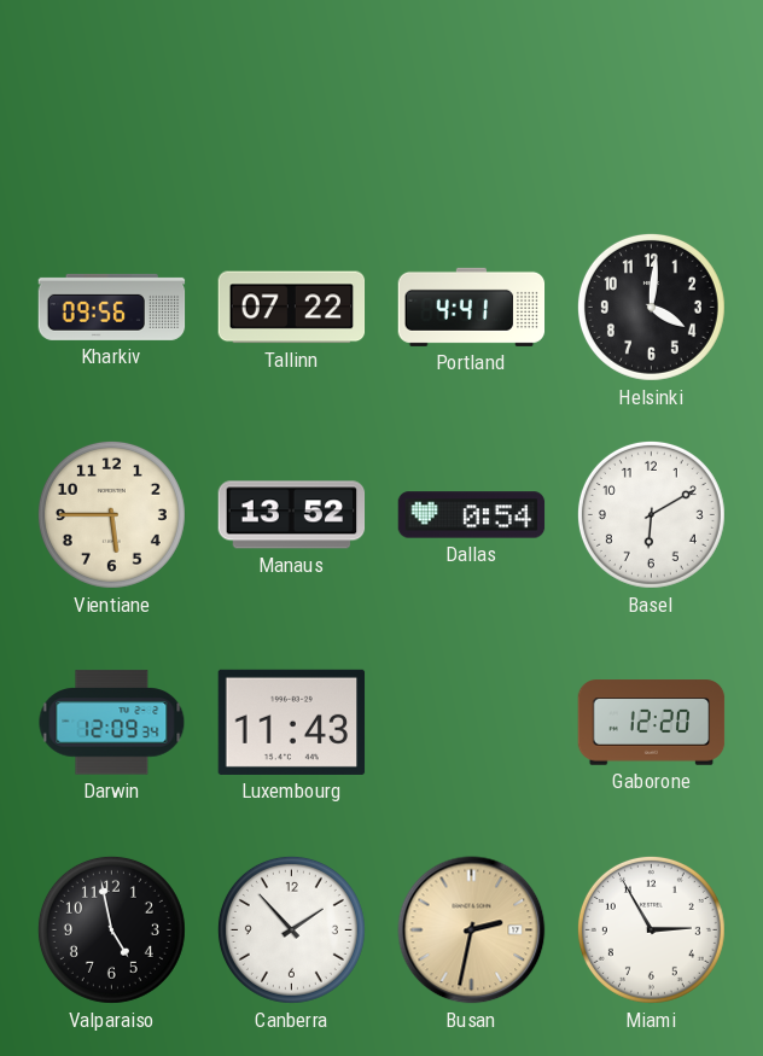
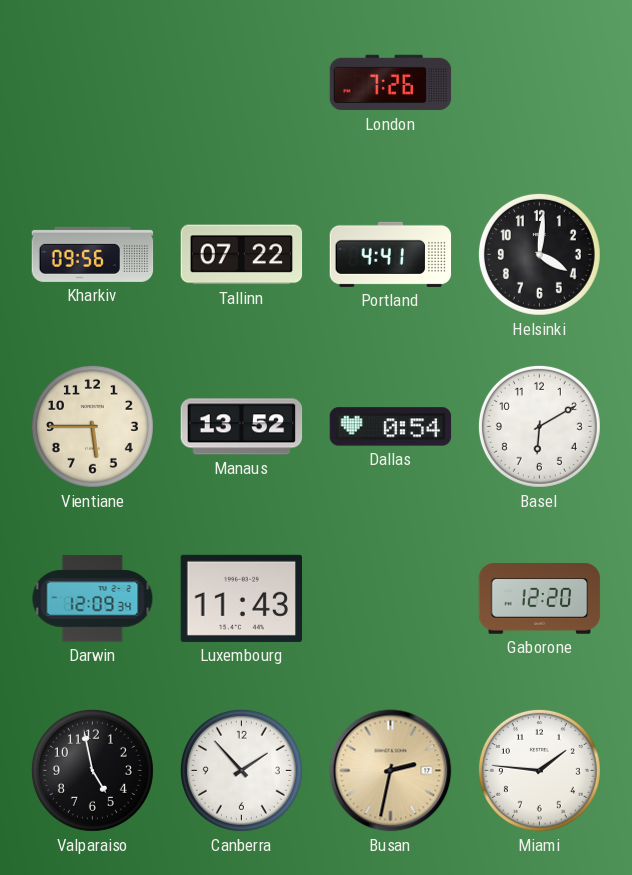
London: none -> 7:26
Miami: 2:55 -> 1:46
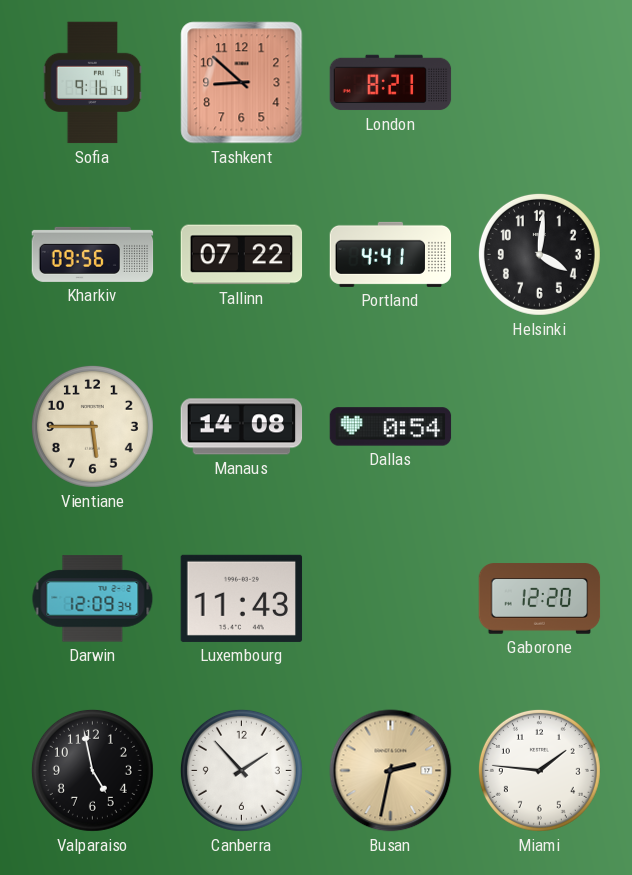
Sofia: none -> 9:16
Tashkent: none -> 8:52
London: 7:26 -> 8:21
Manaus: 13:52 -> 14:08
Basel: 6:10 -> none
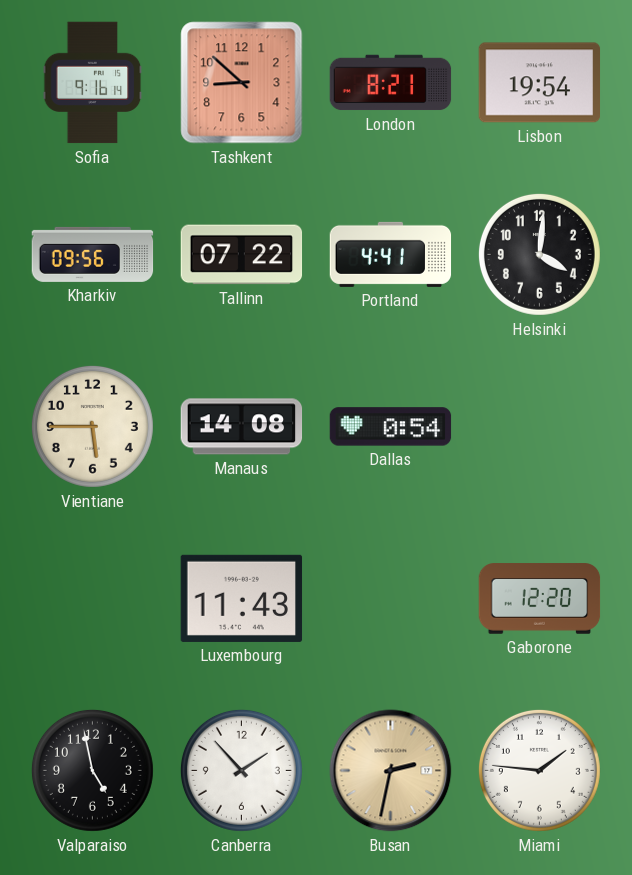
Lisbon: none -> 19:54
Darwin: 12:09 -> none
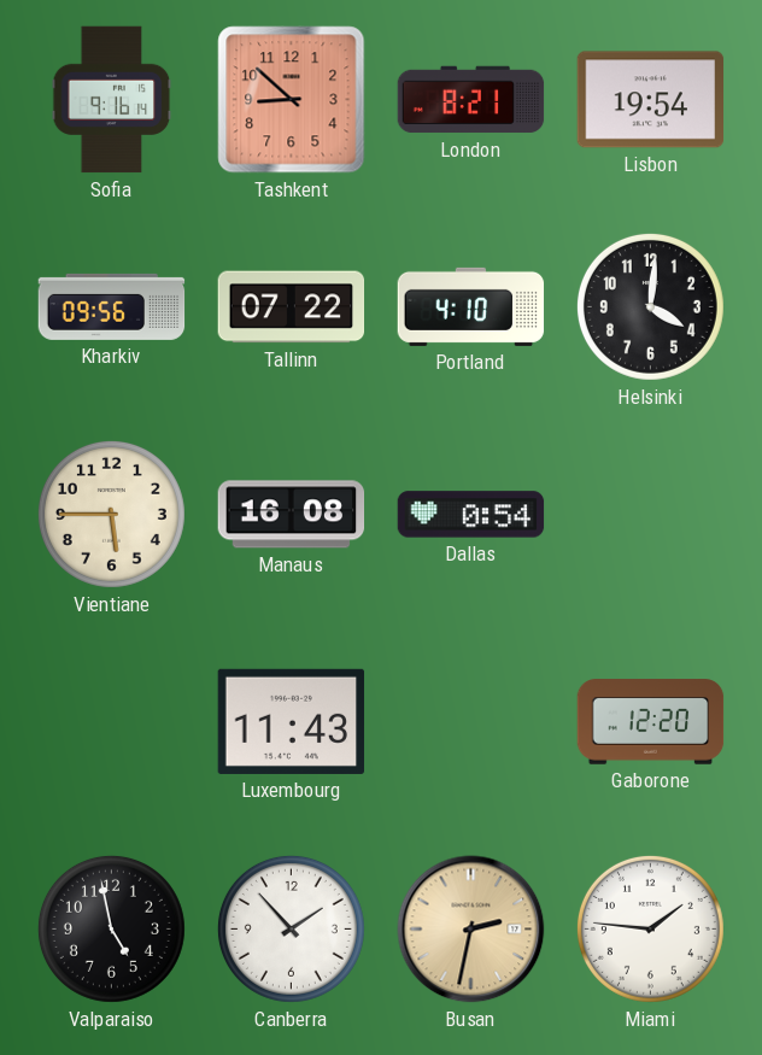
Portland: 4:41 -> 4:10
Manaus: 14:08 -> 16:08
